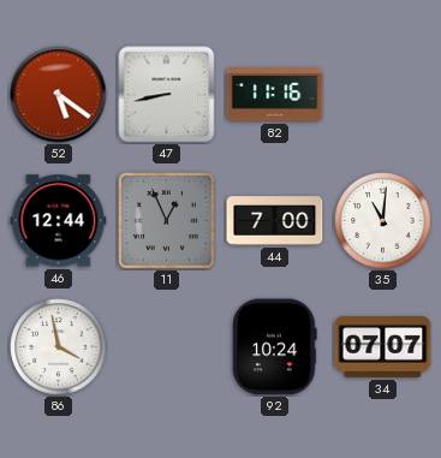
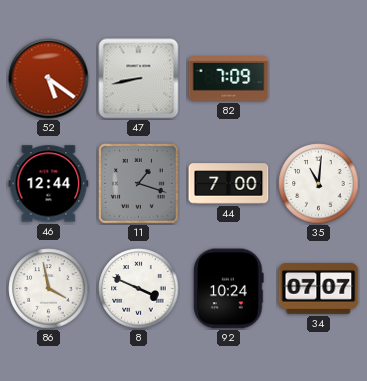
82: 11:16 -> 7:09
11: 12:56 -> 1:18
8: none -> 3:49
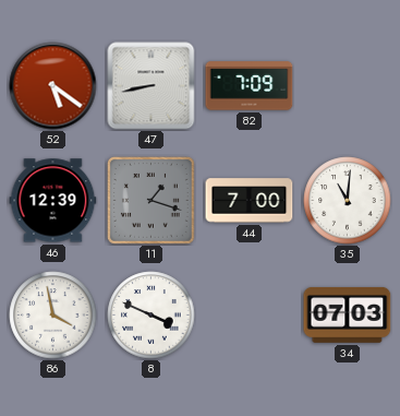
46: 12:44 -> 12:39
92: 10:24 -> none
34: 07:07 -> 07:03
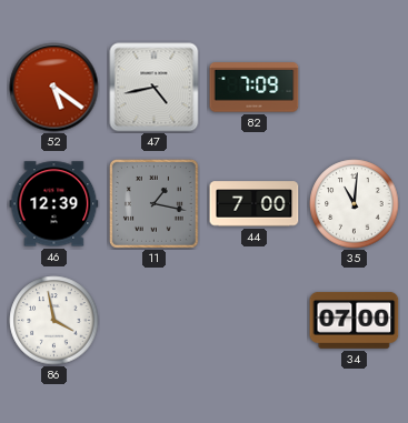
47: 8:43 -> 4:43
11: 1:18 -> 1:17
8: 3:49 -> none
34: 07:03 -> 07:00
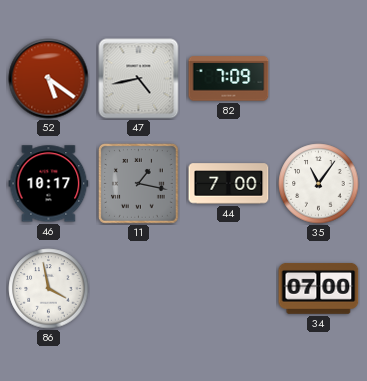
46: 12:39 -> 10:17
35: 11:01 -> 11:06
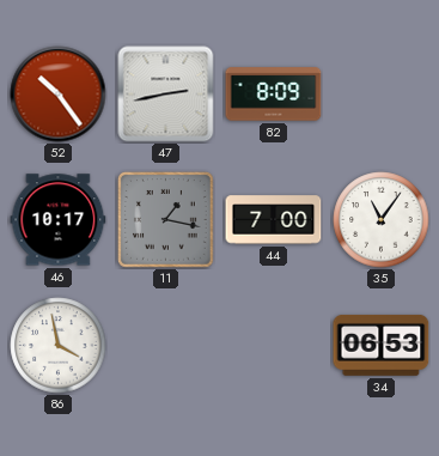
52: 5:21 -> 10:24
47: 4:43 -> 2:43
82: 7:09 -> 8:09
34: 07:00 -> 06:53
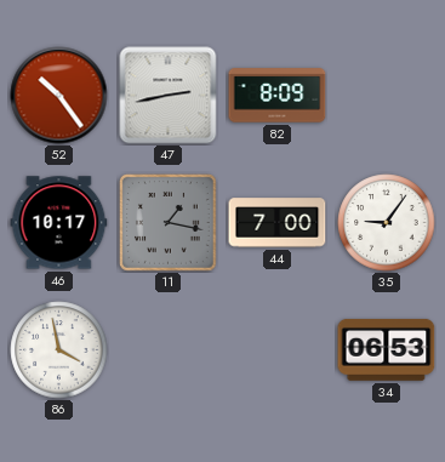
35: 11:06 -> 9:06
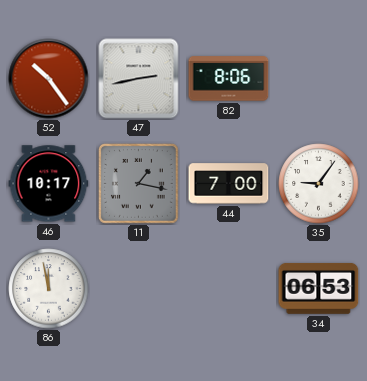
82: 8:09 -> 8:06
86: 3:58 -> 11:58
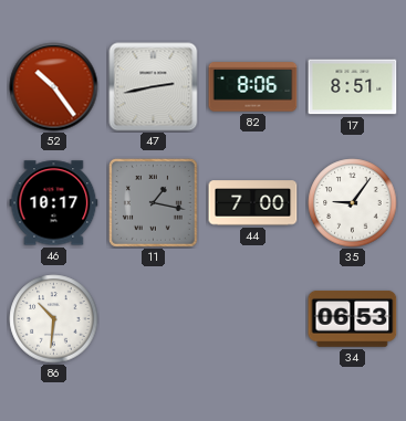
17: none -> 8:51
86: 11:58 -> 10:31
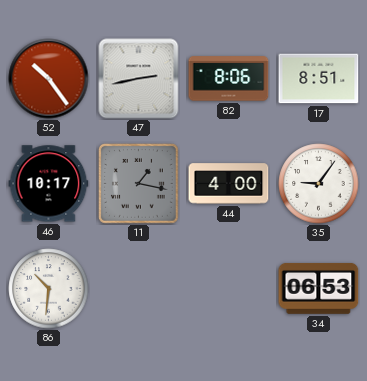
44: 7:00 -> 4:00
